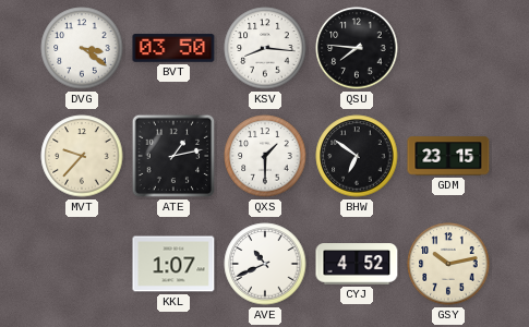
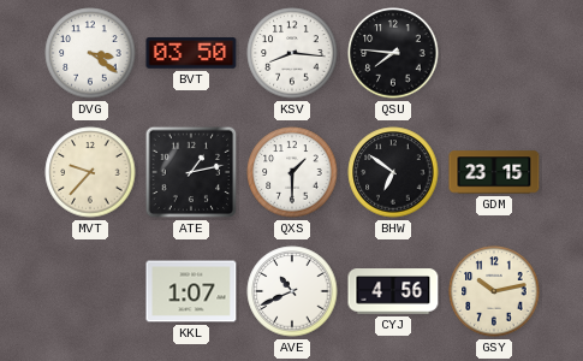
CYJ: 4:52 -> 4:56
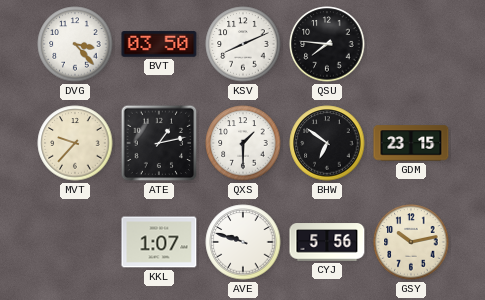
DVG: 3:21 -> 3:23
KSV: 8:16 -> 8:11
AVE: 10:41 -> 9:48
CYJ: 4:56 -> 5:56
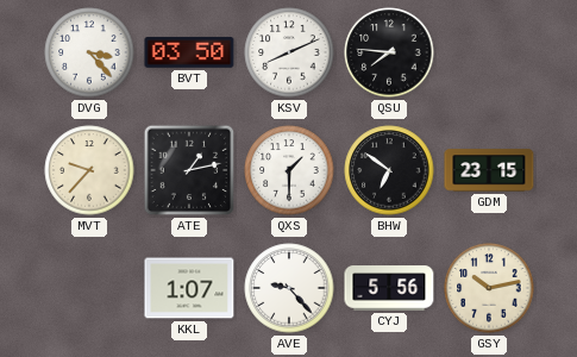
AVE: 9:48 -> 9:23
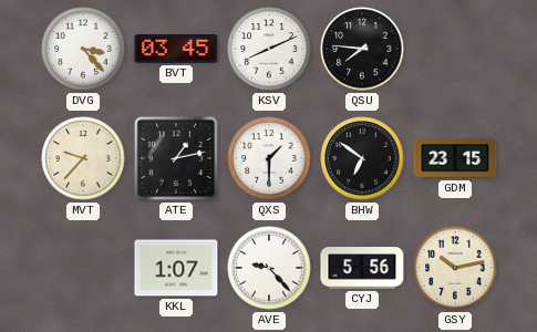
BVT: 03:50 -> 03:45
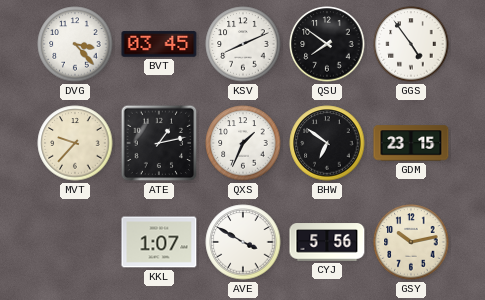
QSU: 7:46 -> 7:51
GGS: none -> 4:54
QXS: 1:30 -> 1:34
AVE: 9:23 -> 3:50
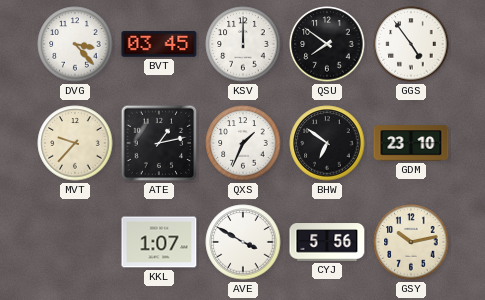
KSV: 8:11 -> 12:00
GDM: 23:15 -> 23:10
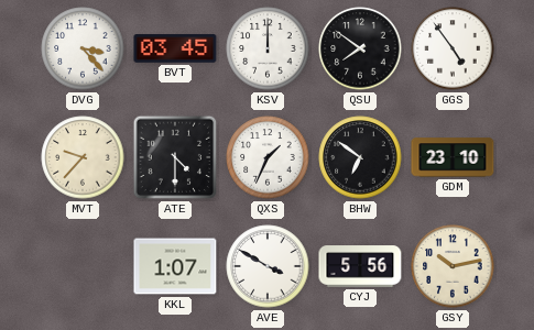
ATE: 1:13 -> 4:30
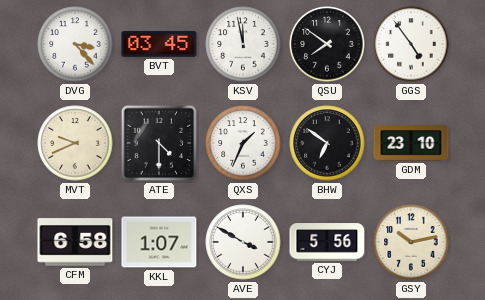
KSV: 12:00 -> 11:58
MVT: 9:37 -> 9:41
CFM: none -> 6:58
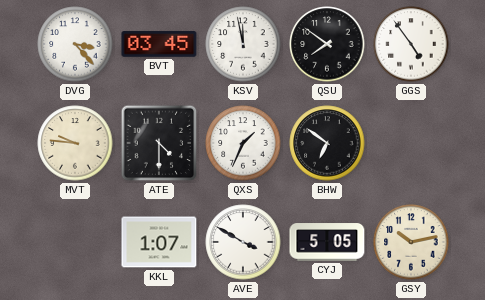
MVT: 9:41 -> 9:46
GDM: 23:10 -> none
CFM: 6:58 -> none
CYJ: 5:56 -> 5:05
